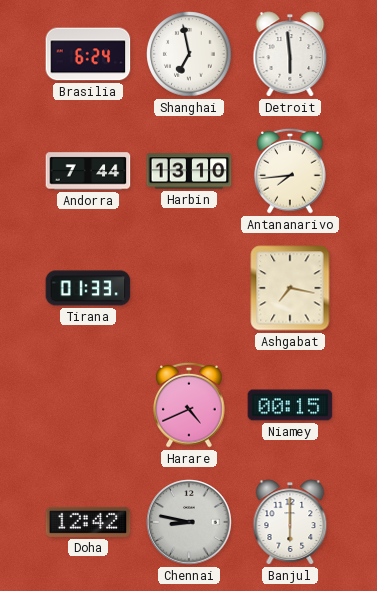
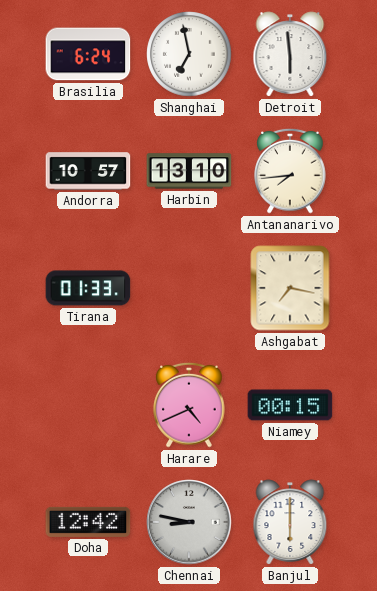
Andorra: 7:44 -> 10:57
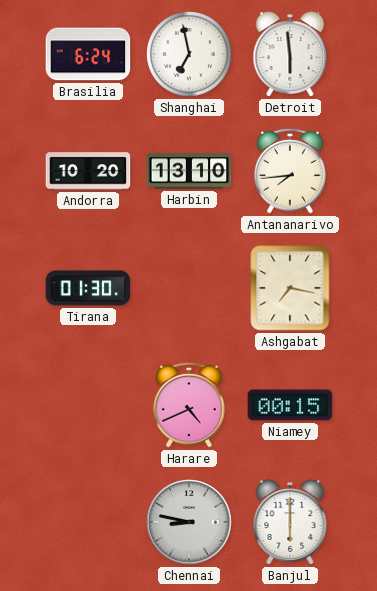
Andorra: 10:57 -> 10:20
Tirana: 01:33 -> 01:30
Doha: 12:42 -> none
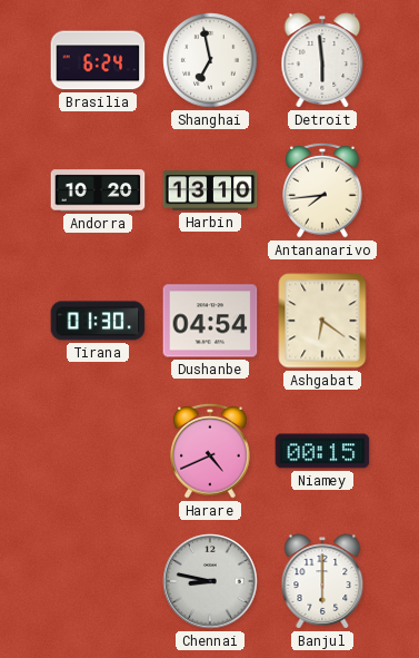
Dushanbe: none -> 04:54
Ashgabat: 7:17 -> 6:21
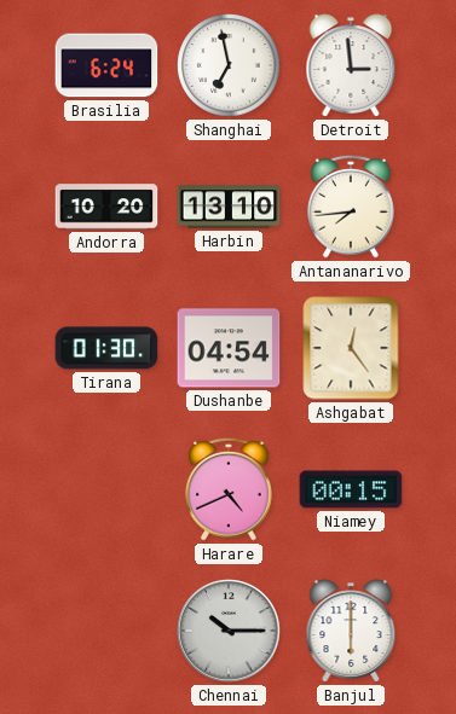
Detroit: 5:59 -> 2:59
Ashgabat: 6:21 -> 12:24
Chennai: 8:47 -> 10:15
